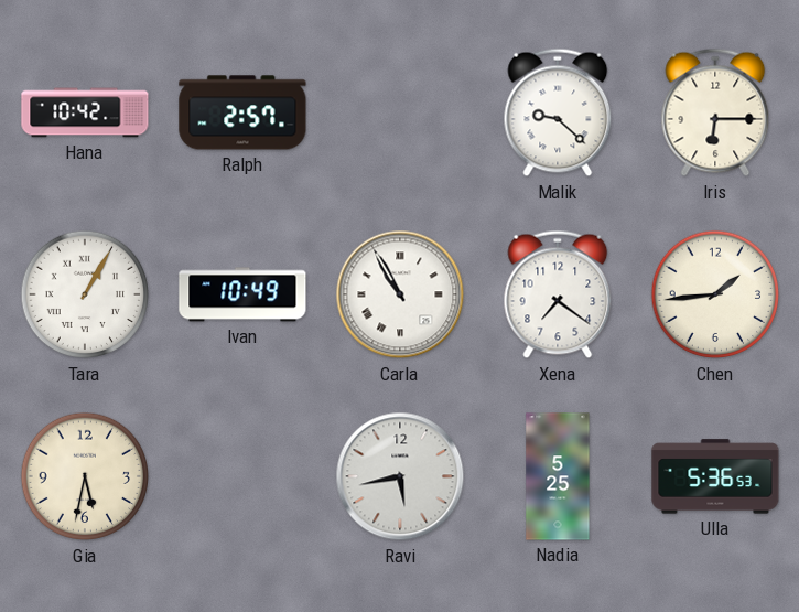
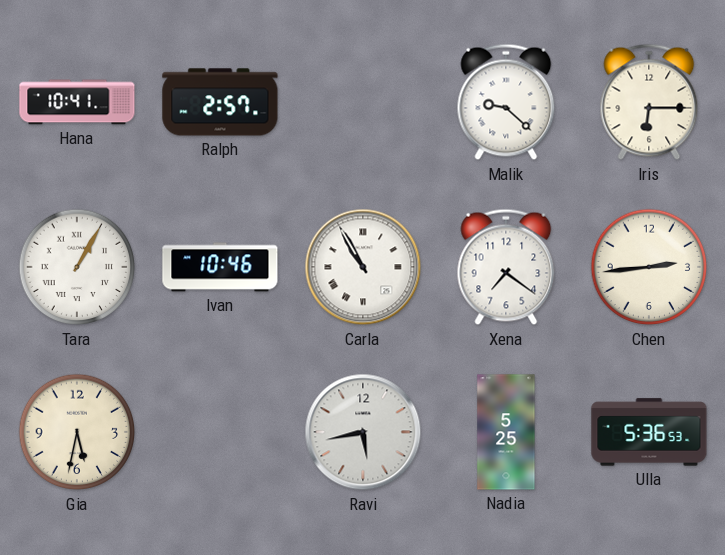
Hana: 10:42 -> 10:41
Ivan: 10:49 -> 10:46
Chen: 1:44 -> 2:44
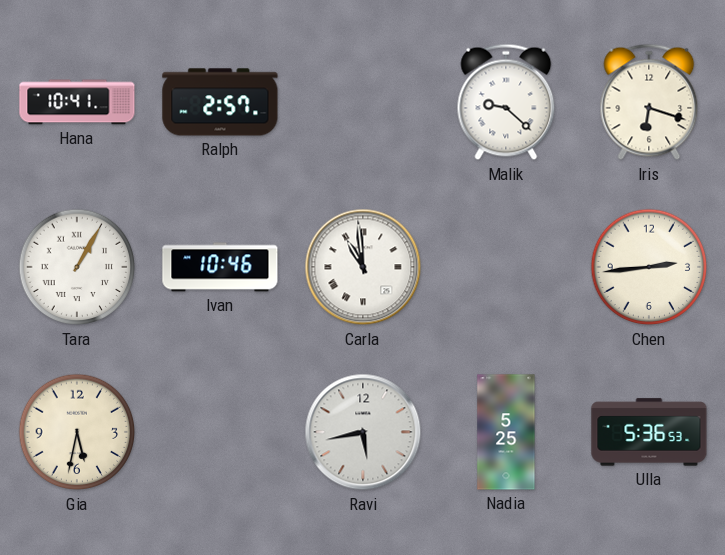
Iris: 6:15 -> 6:18
Carla: 10:55 -> 10:59
Xena: 7:21 -> none
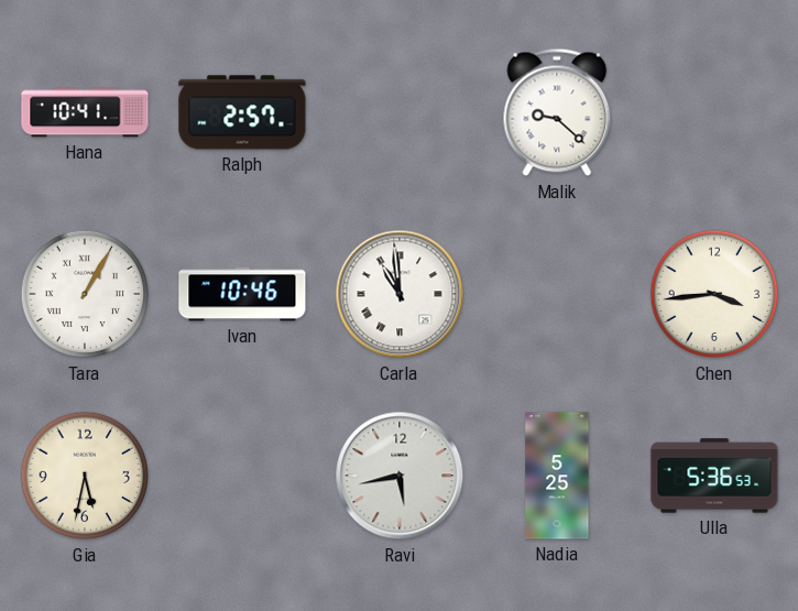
Iris: 6:18 -> none
Chen: 2:44 -> 3:44
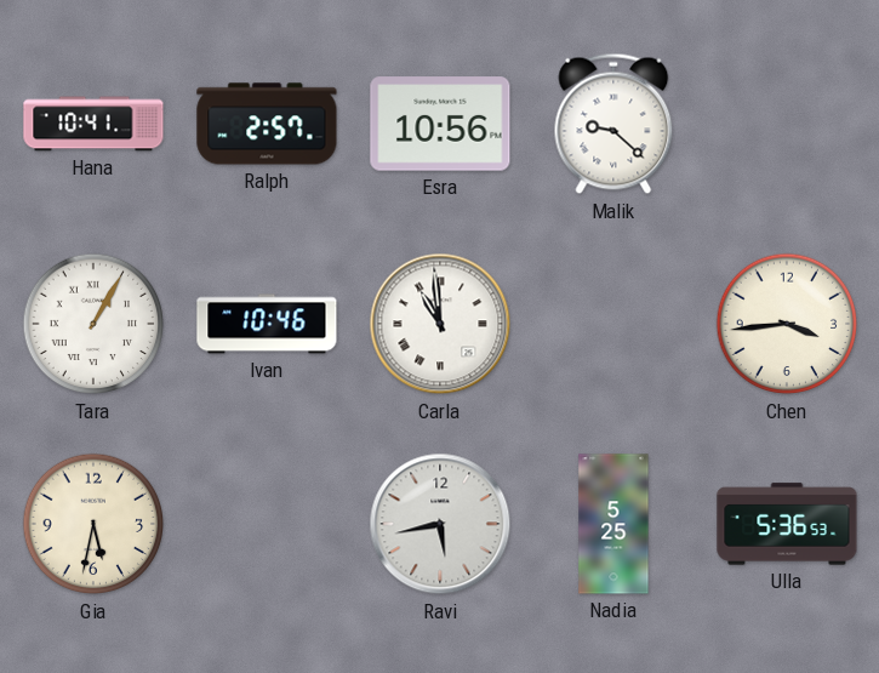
Esra: none -> 10:56
